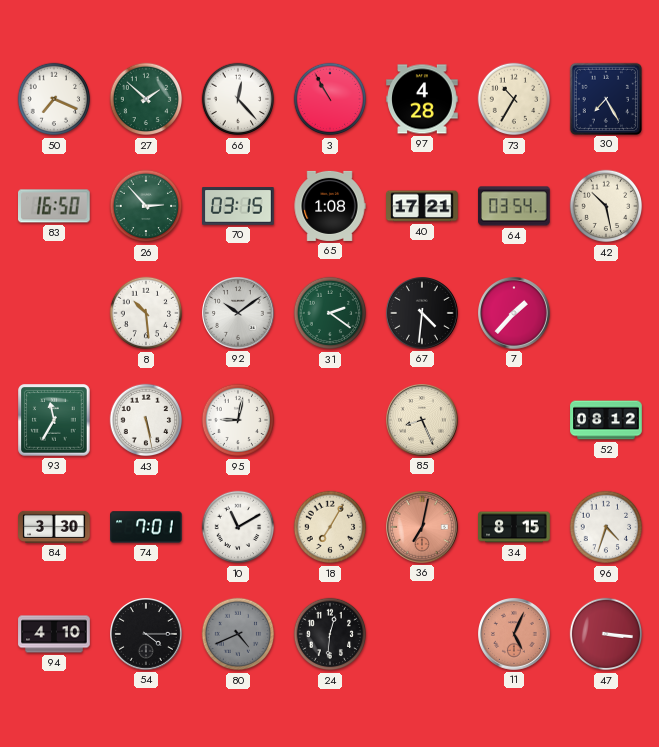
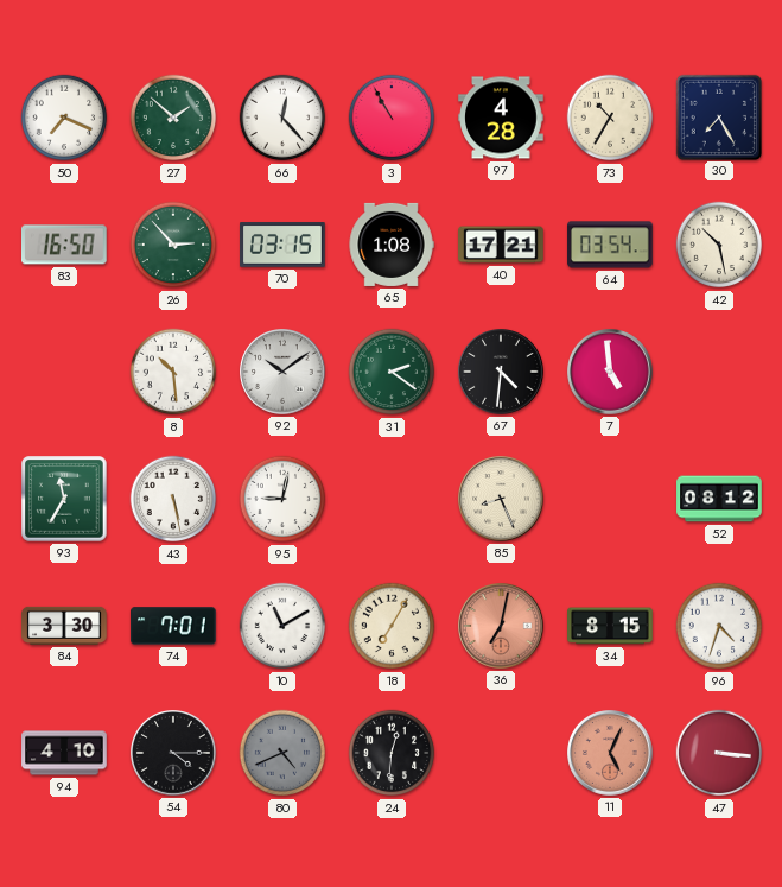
7: 1:37 -> 4:59
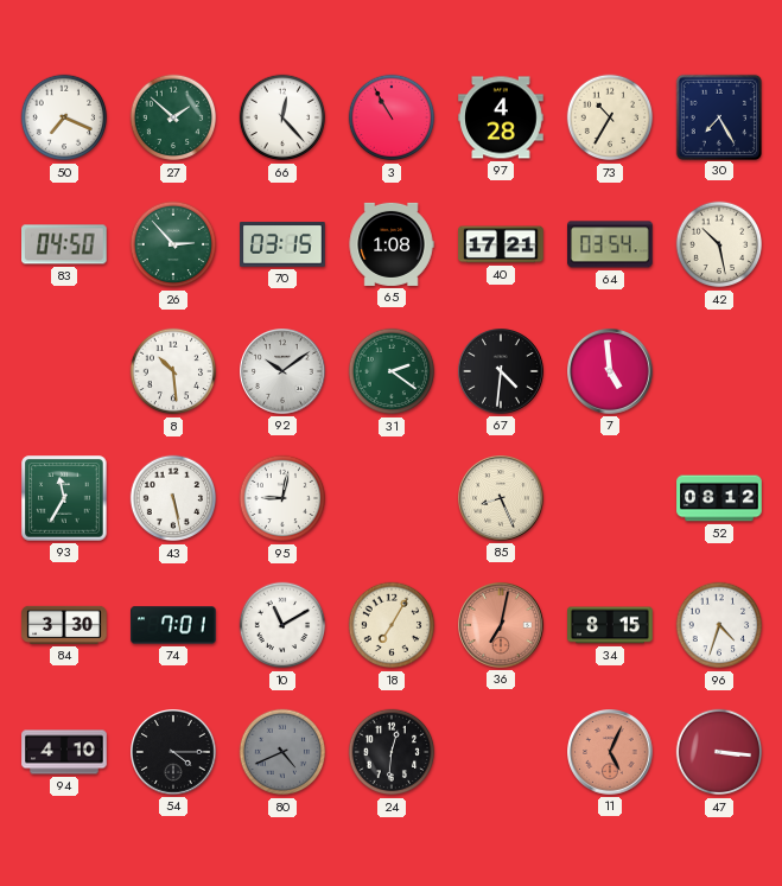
83: 16:50 -> 04:50
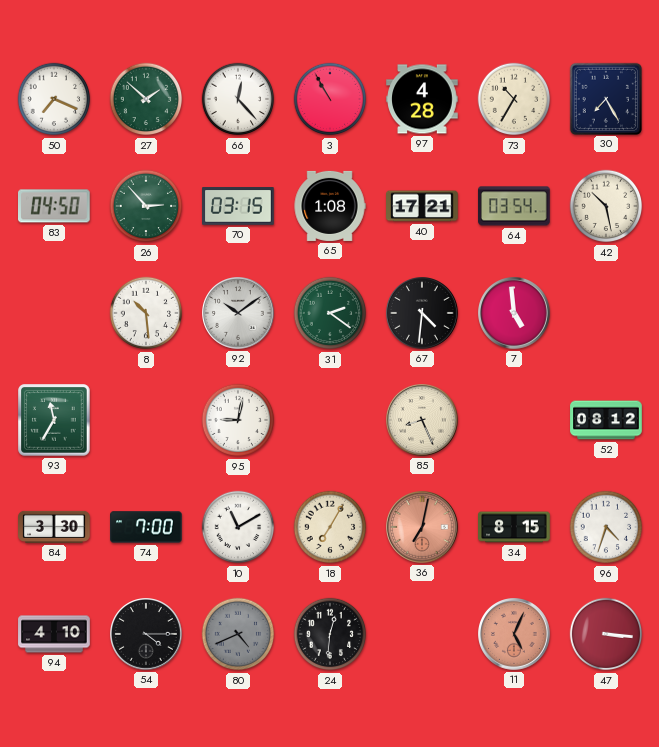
43: 5:28 -> none
74: 7:01 -> 7:00
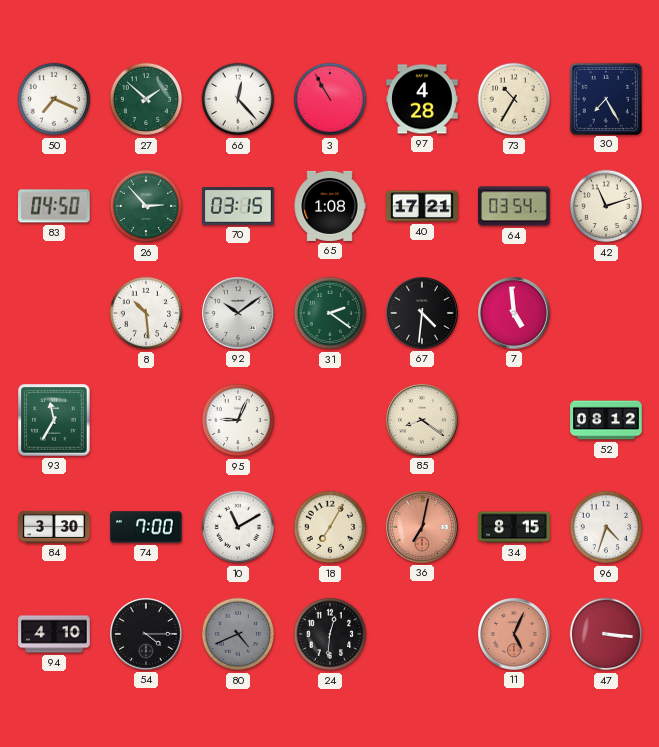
42: 10:28 -> 11:12
95: 9:02 -> 9:04
85: 8:26 -> 8:21
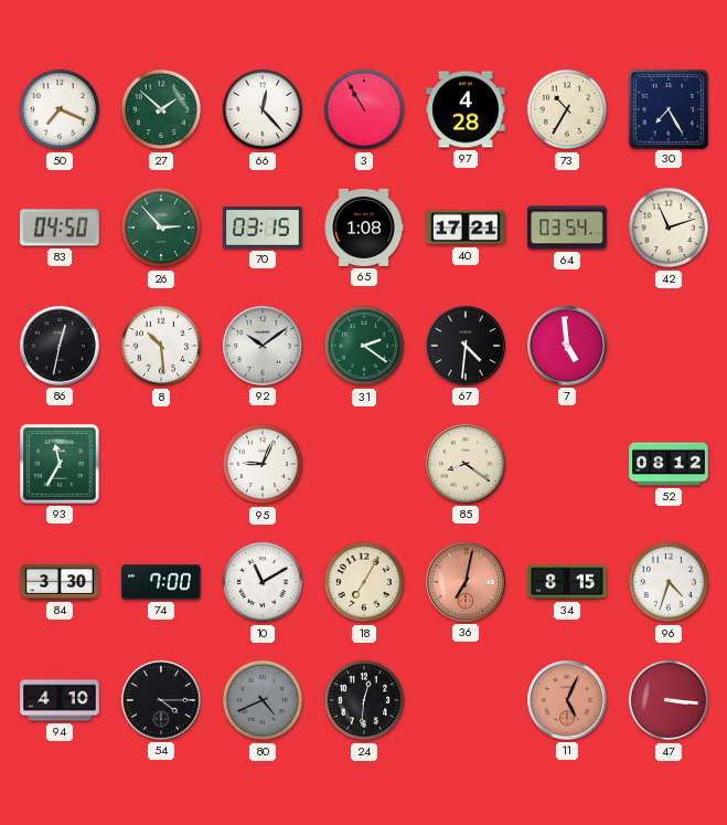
86: none -> 12:32
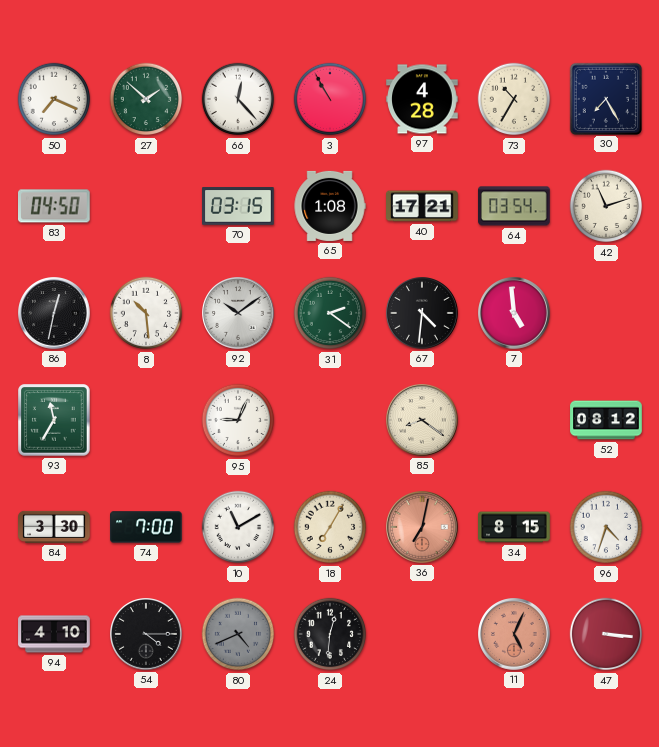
26: 2:53 -> none
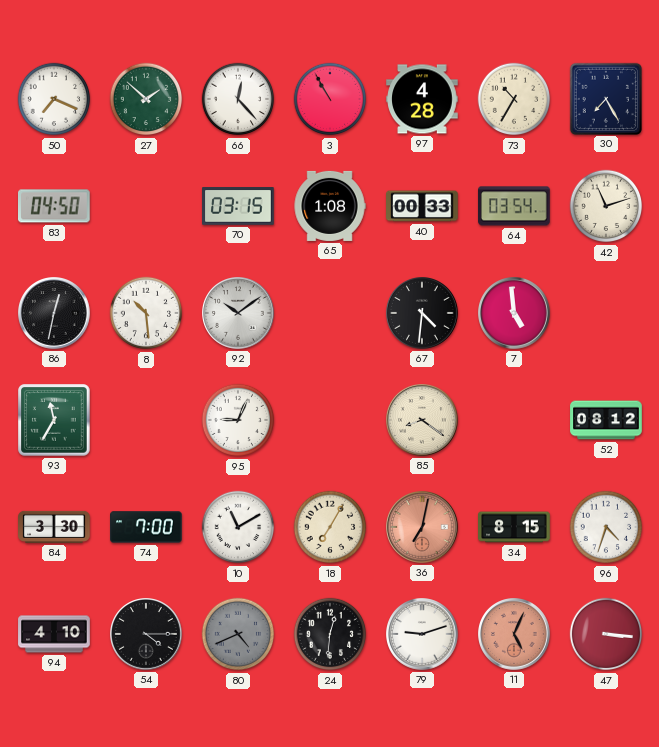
40: 17:21 -> 00:33
31: 2:21 -> none
79: none -> 9:12
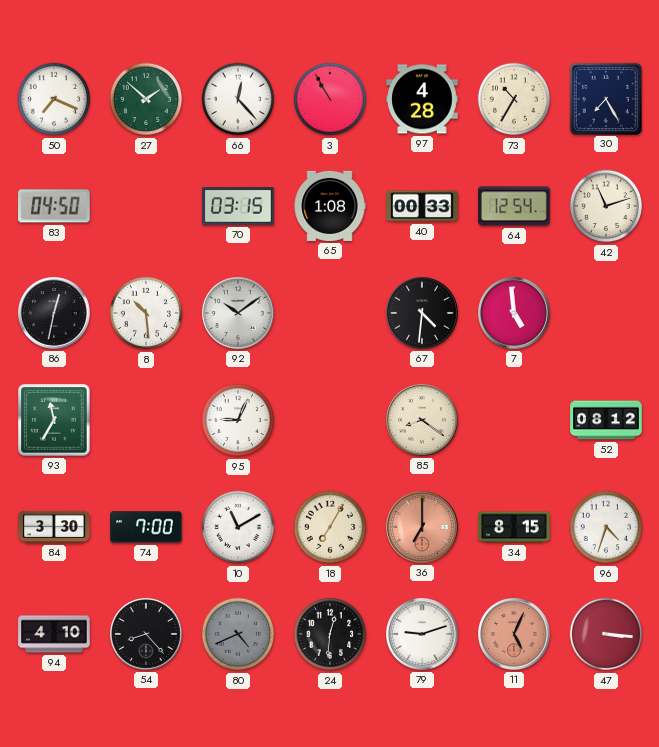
64: 03:54 -> 12:54
36: 7:02 -> 7:00
54: 4:15 -> 8:23
